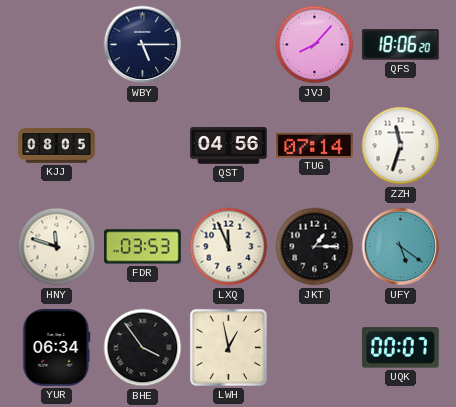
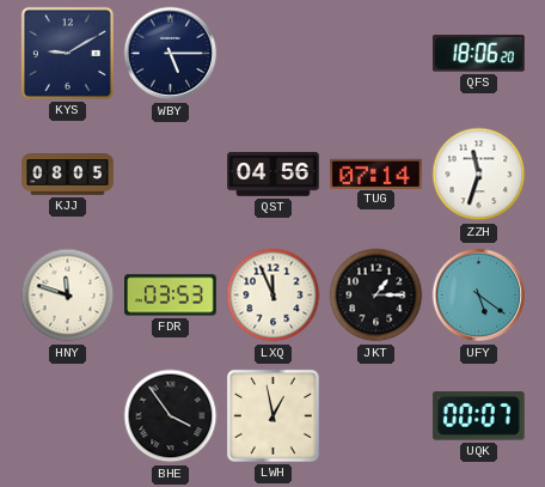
KYS: none -> 9:10
JVJ: 8:07 -> none
YUR: 06:34 -> none
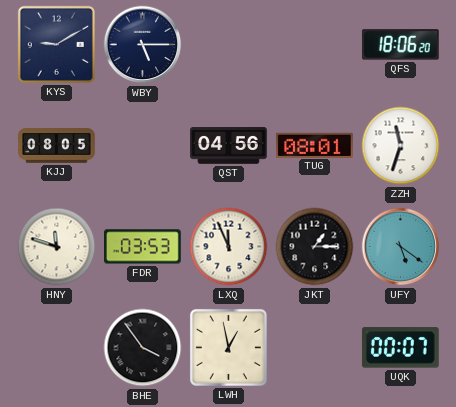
TUG: 07:14 -> 08:01
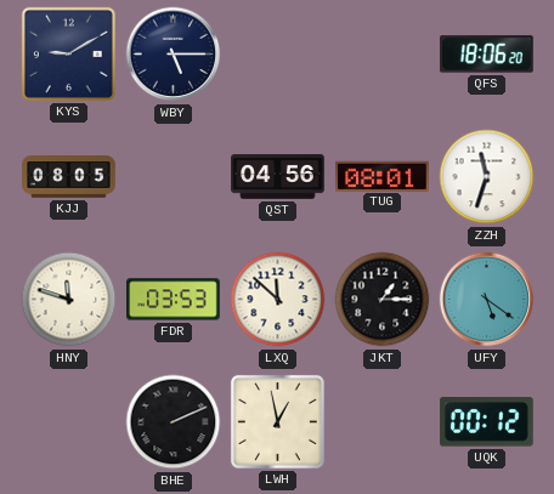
LXQ: 11:56 -> 11:52
BHE: 3:54 -> 2:11
UQK: 00:07 -> 00:12
